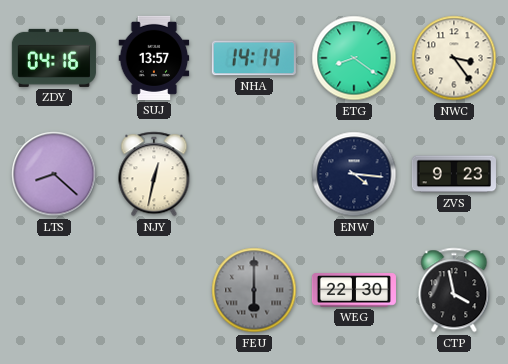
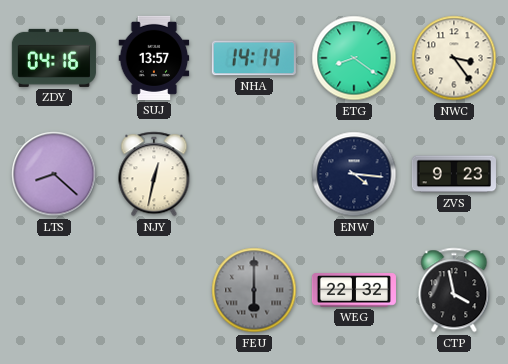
WEG: 22:30 -> 22:32
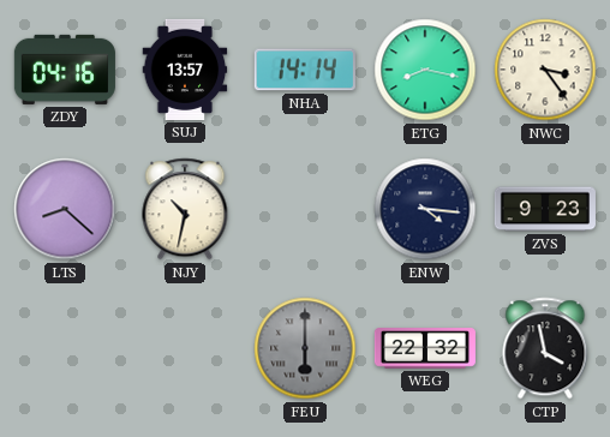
ETG: 8:21 -> 8:17
NJY: 12:32 -> 10:32
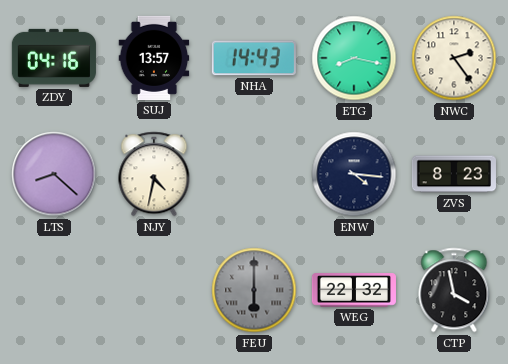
NHA: 14:14 -> 14:43
NWC: 3:24 -> 2:24
NJY: 10:32 -> 4:32
ZVS: 9:23 -> 8:23
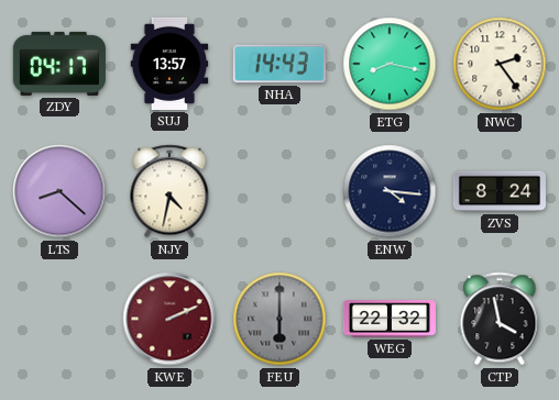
ZDY: 04:16 -> 04:17
ZVS: 8:23 -> 8:24
KWE: none -> 2:11
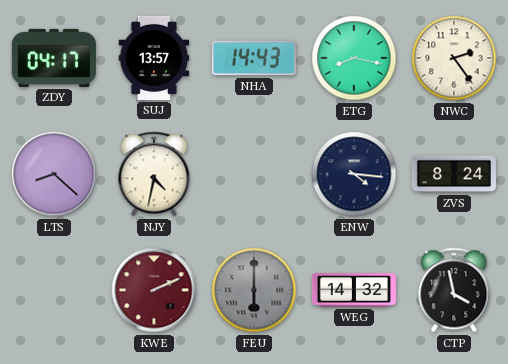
WEG: 22:32 -> 14:32
